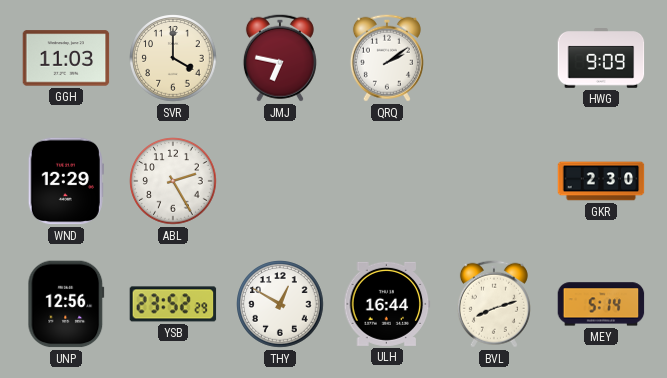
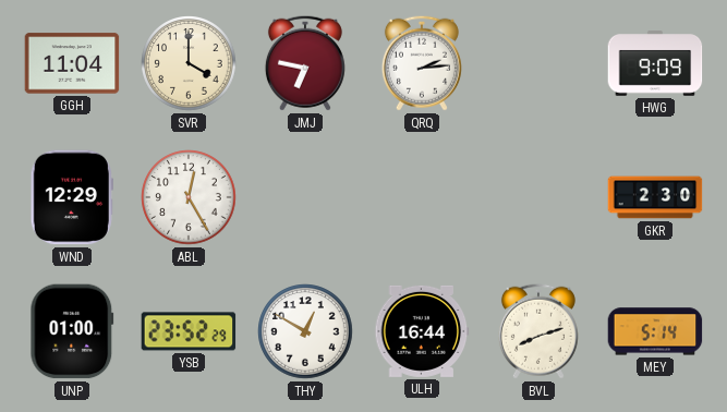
GGH: 11:03 -> 11:04
QRQ: 2:09 -> 2:14
ABL: 2:25 -> 12:25
UNP: 12:56 -> 01:00
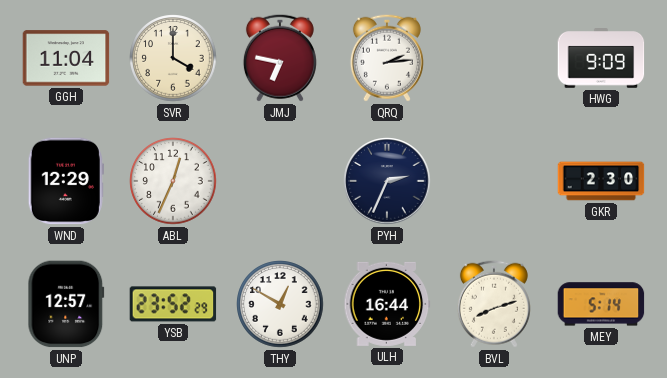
ABL: 12:25 -> 12:34
PYH: none -> 2:34
UNP: 01:00 -> 12:57
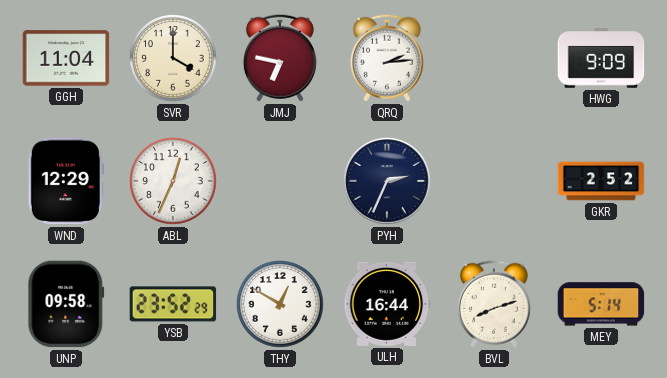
GKR: 2:30 -> 2:52
UNP: 12:57 -> 09:58
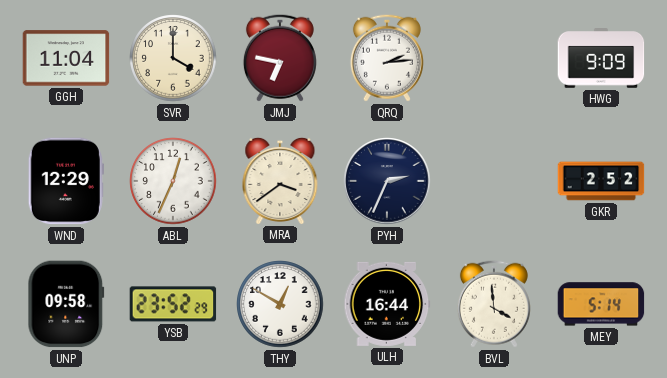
MRA: none -> 3:39
BVL: 8:12 -> 3:59
